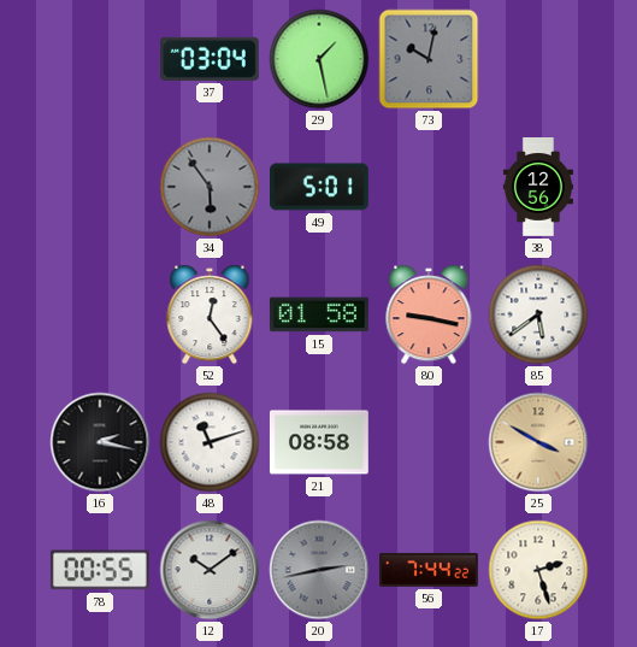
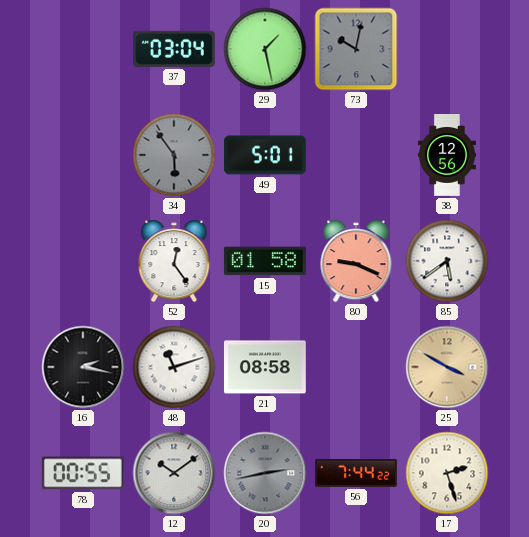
80: 9:17 -> 9:19
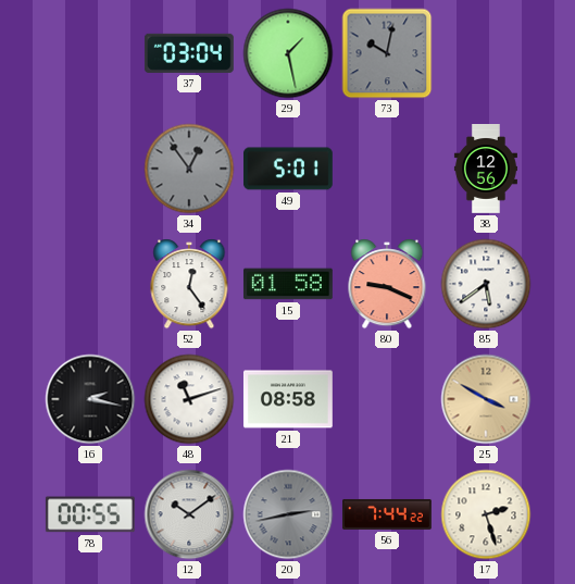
34: 5:54 -> 12:54
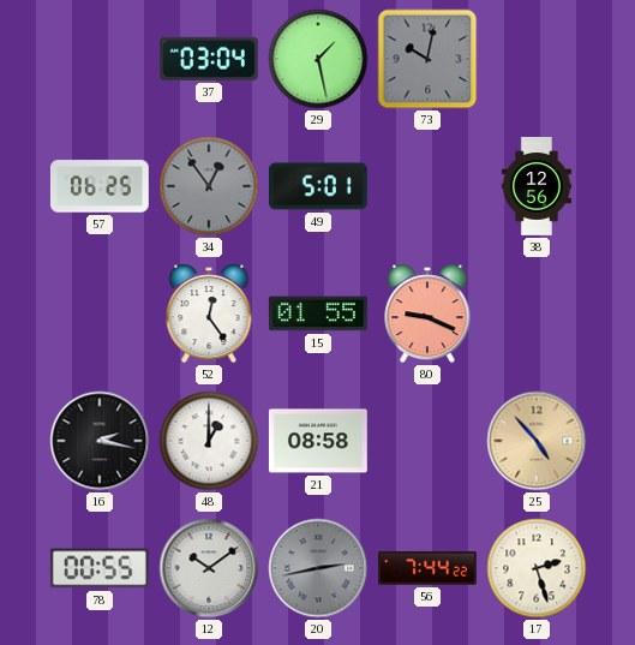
57: none -> 06:25
15: 01:58 -> 01:55
85: 5:39 -> none
48: 11:12 -> 1:00
25: 3:50 -> 4:53
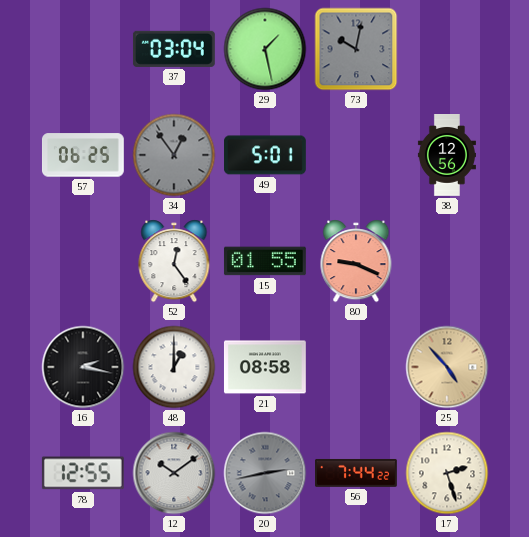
78: 00:55 -> 12:55
